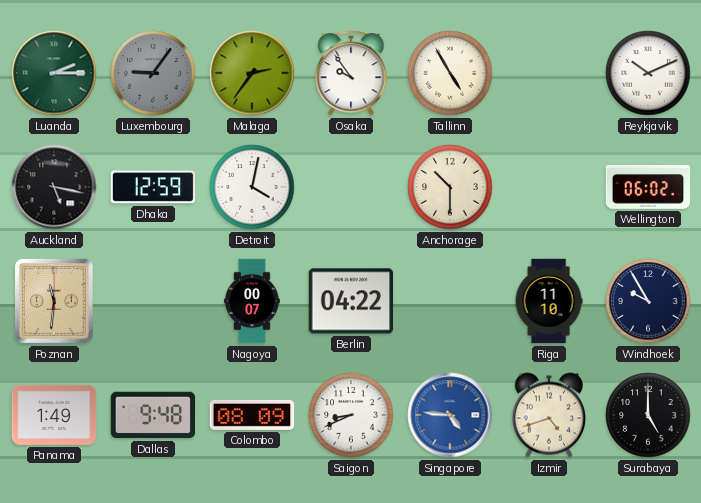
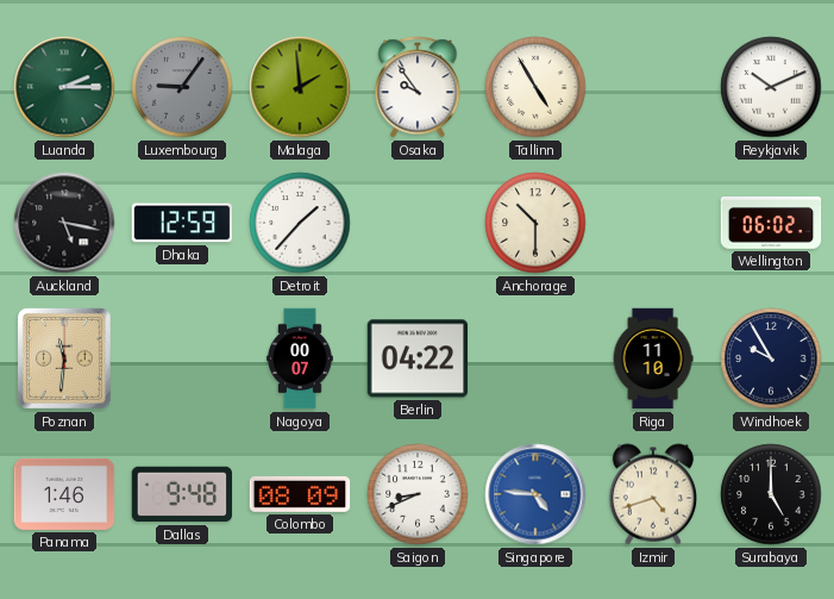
Malaga: 2:36 -> 1:59
Detroit: 4:02 -> 1:37
Panama: 1:49 -> 1:46
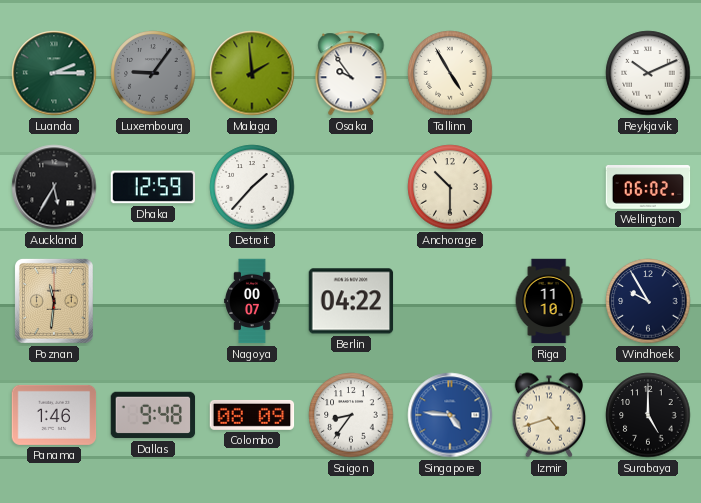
Auckland: 5:17 -> 5:35
Saigon: 8:41 -> 8:36
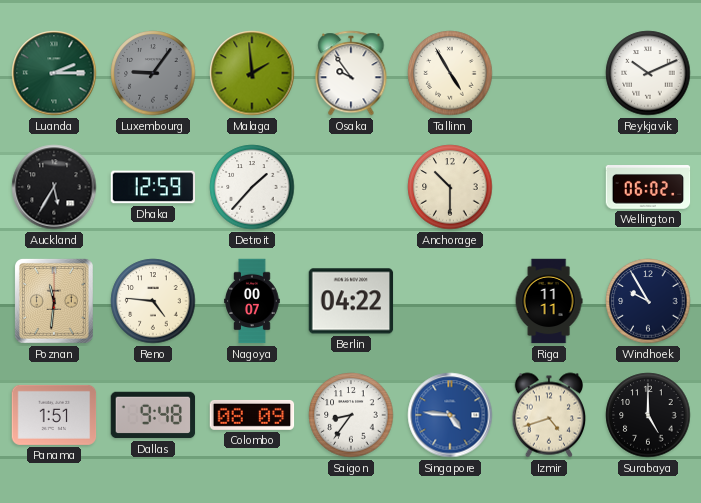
Reno: none -> 4:46
Riga: 11:10 -> 11:11
Panama: 1:46 -> 1:51
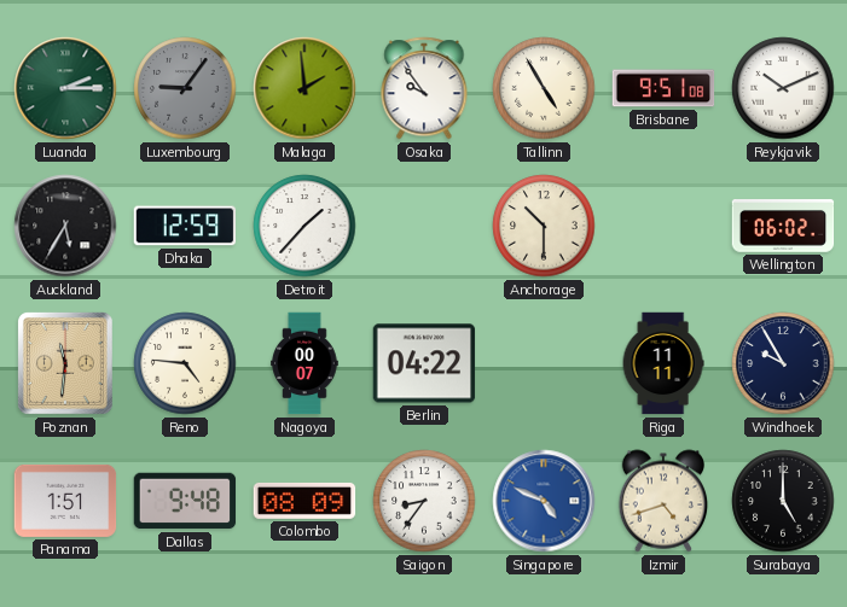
Brisbane: none -> 9:51
Singapore: 4:46 -> 4:49
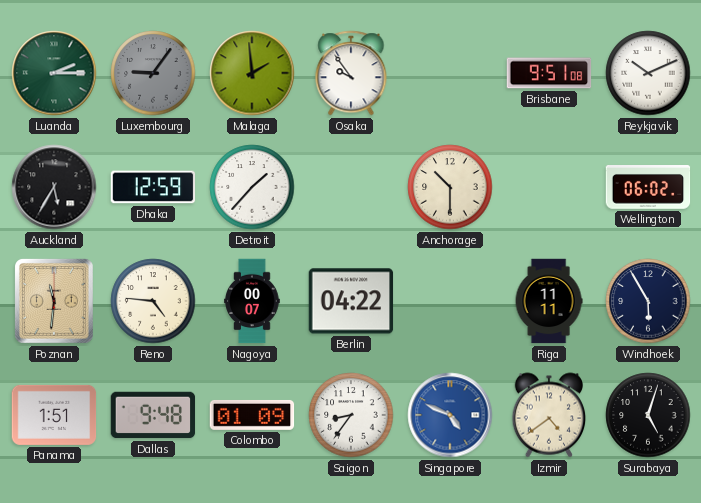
Tallinn: 4:55 -> none
Windhoek: 9:55 -> 5:55
Colombo: 08:09 -> 01:09
Izmir: 4:42 -> 4:39
Surabaya: 5:00 -> 5:03
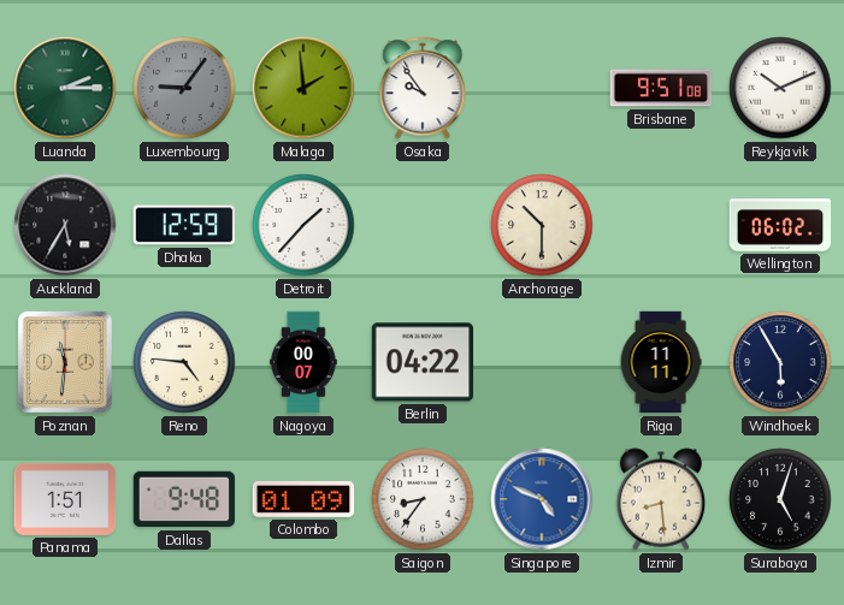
Izmir: 4:39 -> 8:29
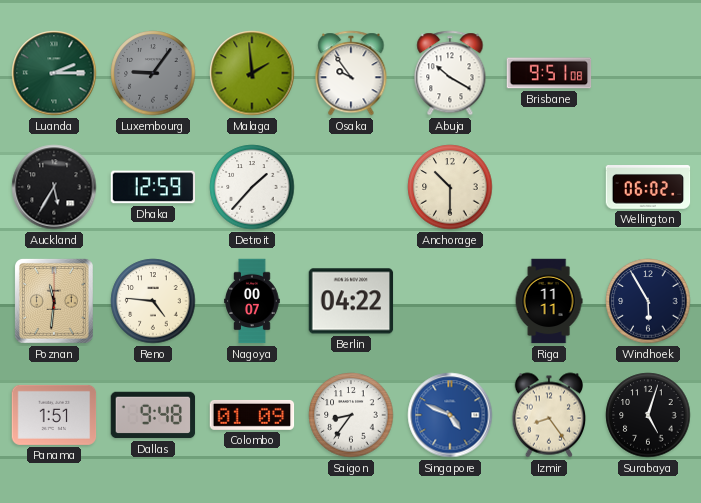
Abuja: none -> 10:20
Reykjavik: 10:11 -> none
Izmir: 8:29 -> 8:24
